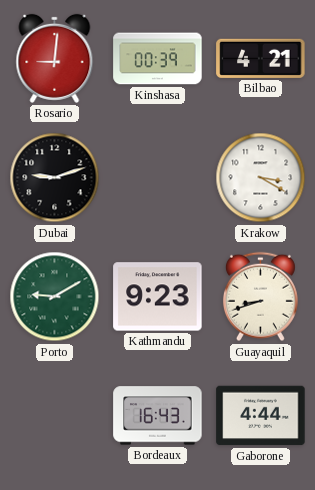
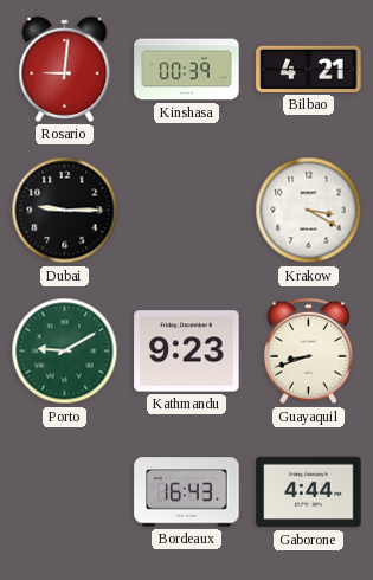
Dubai: 9:12 -> 9:15
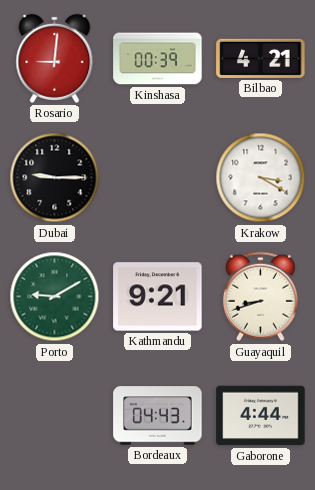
Kathmandu: 9:23 -> 9:21
Bordeaux: 16:43 -> 04:43
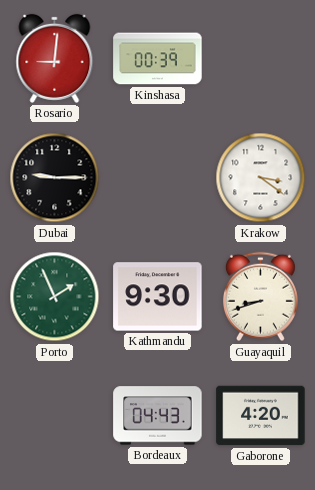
Bilbao: 4:21 -> none
Krakow: 3:20 -> 3:21
Porto: 9:10 -> 1:56
Kathmandu: 9:21 -> 9:30
Gaborone: 4:44 -> 4:20
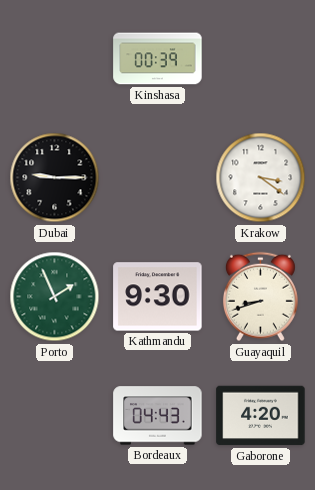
Rosario: 9:01 -> none
